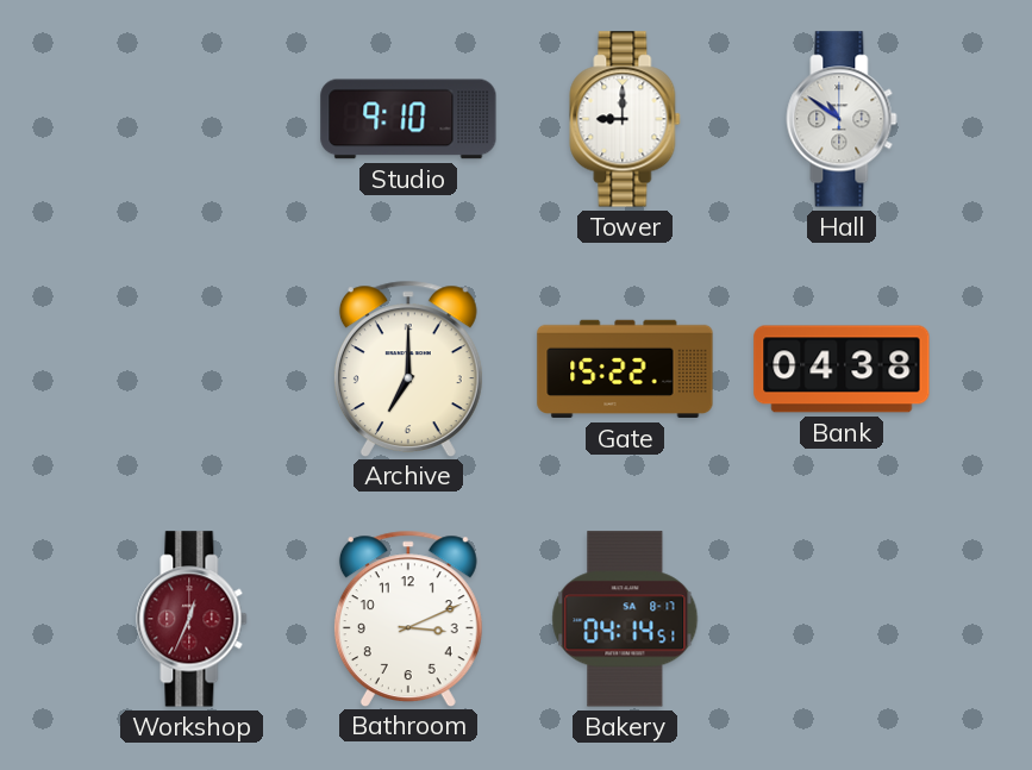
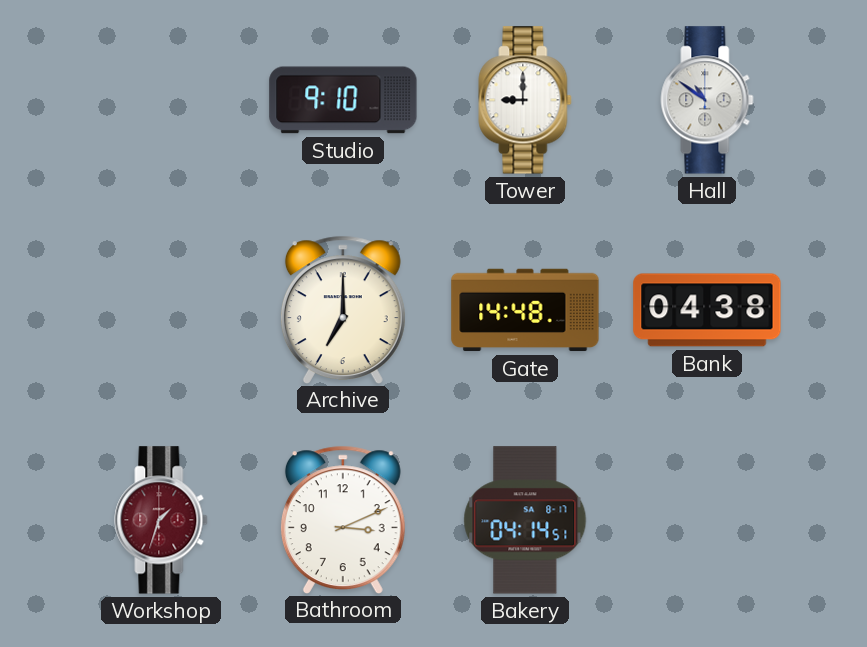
Gate: 15:22 -> 14:48
Workshop: 12:34 -> 1:33
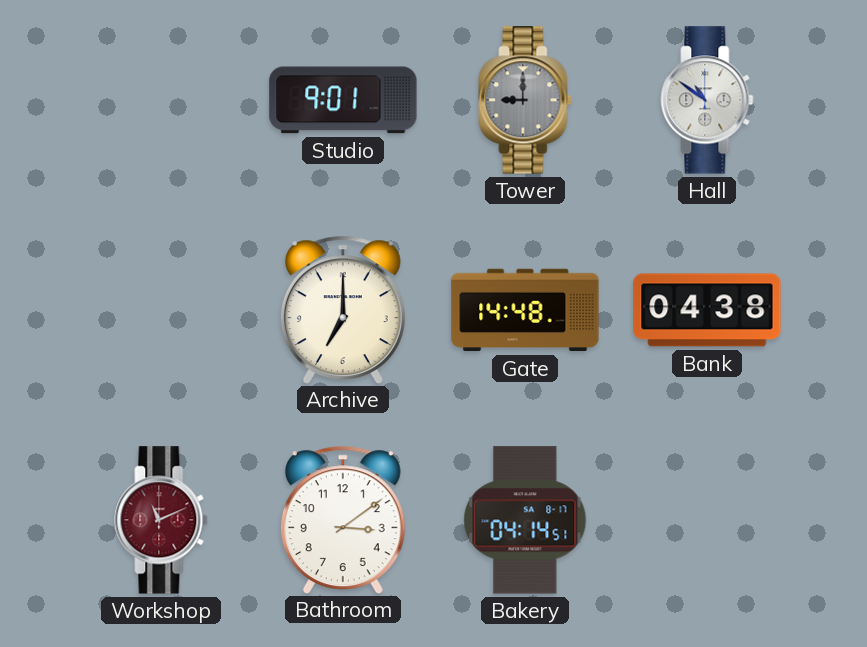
Studio: 9:10 -> 9:01
Tower dial: white -> grey
Workshop: 1:33 -> 11:11
Bathroom: 3:11 -> 3:09
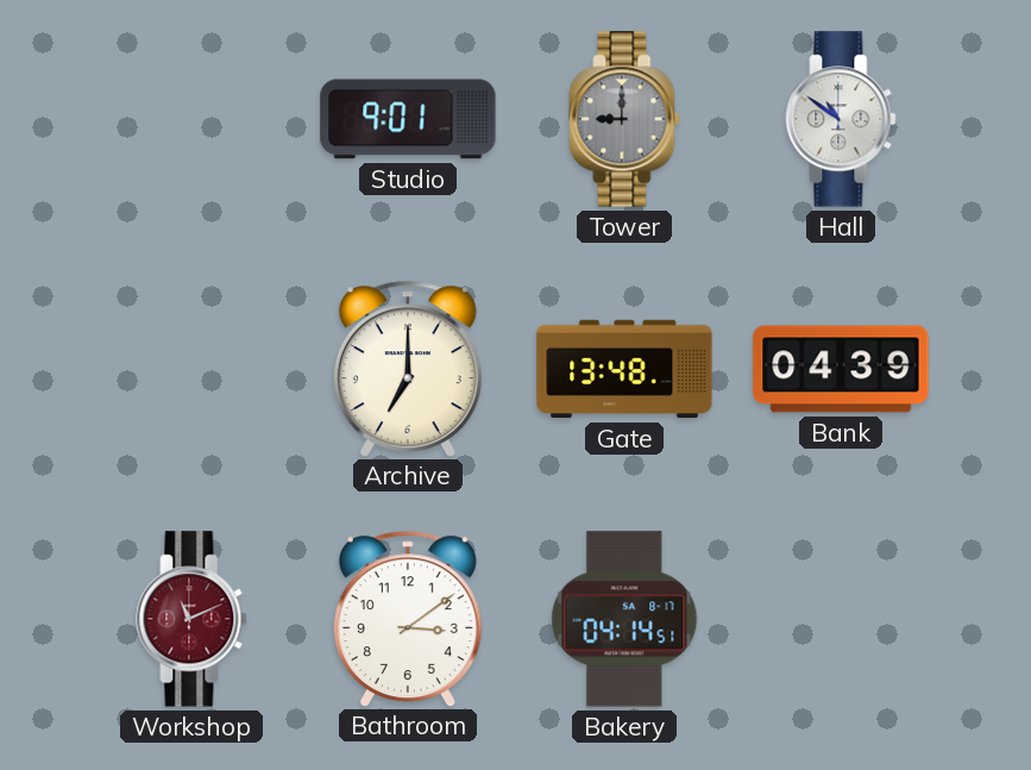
Gate: 14:48 -> 13:48
Bank: 04:38 -> 04:39
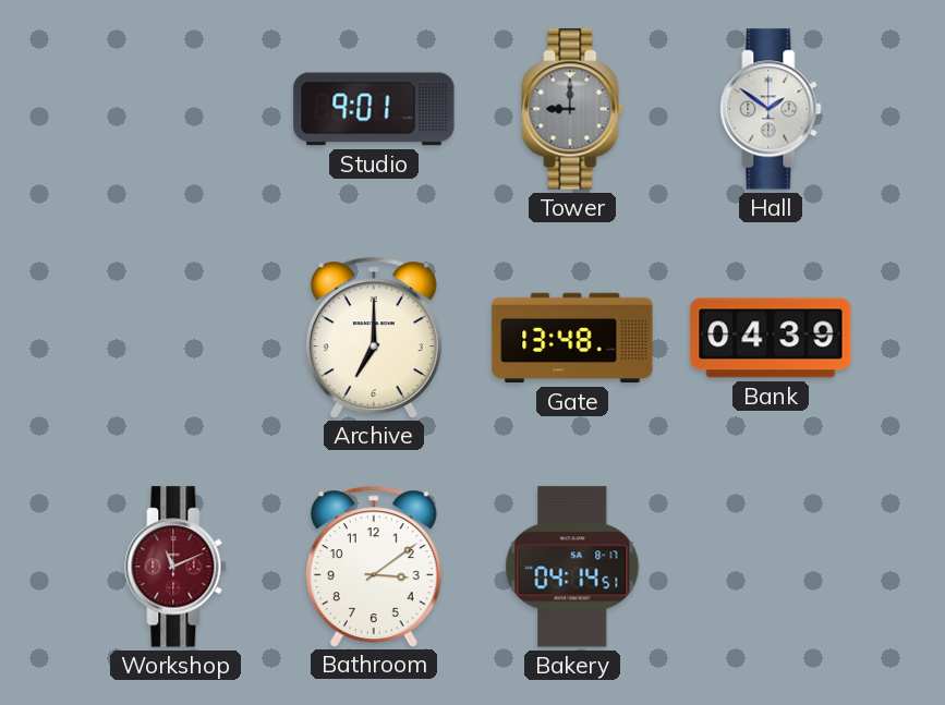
Hall: 10:51 -> 1:51
